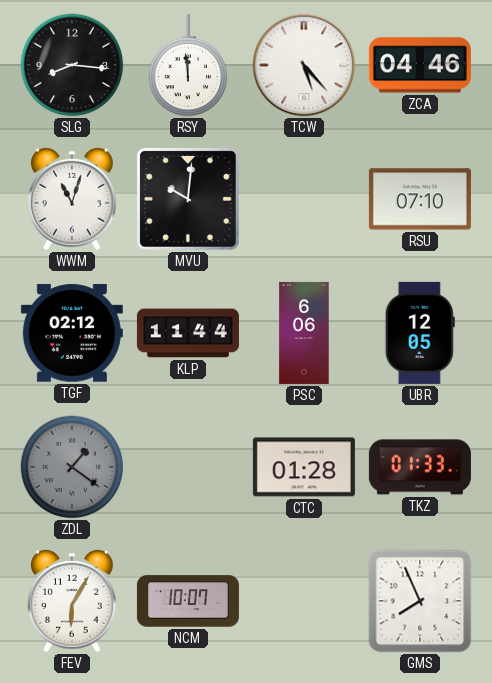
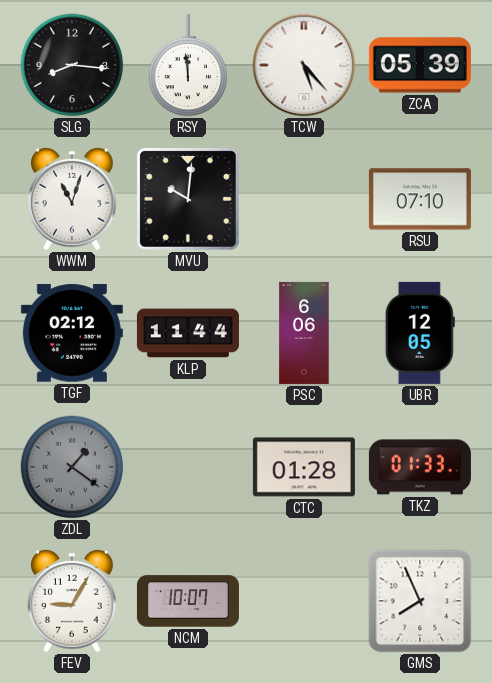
ZCA: 04:46 -> 05:39
FEV: 6:05 -> 9:05
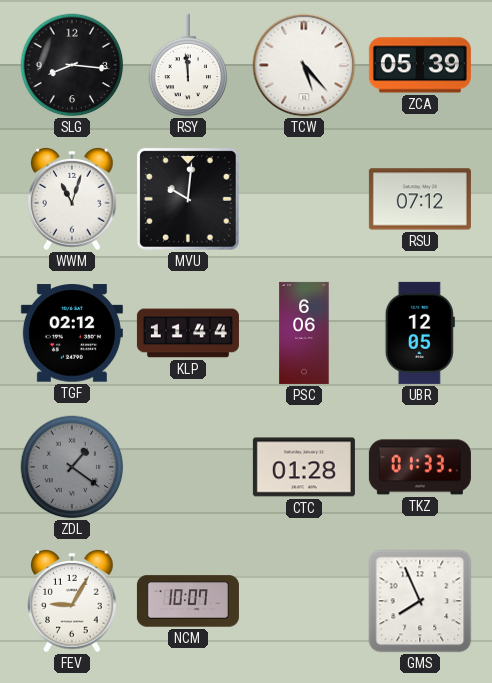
RSU: 07:10 -> 07:12
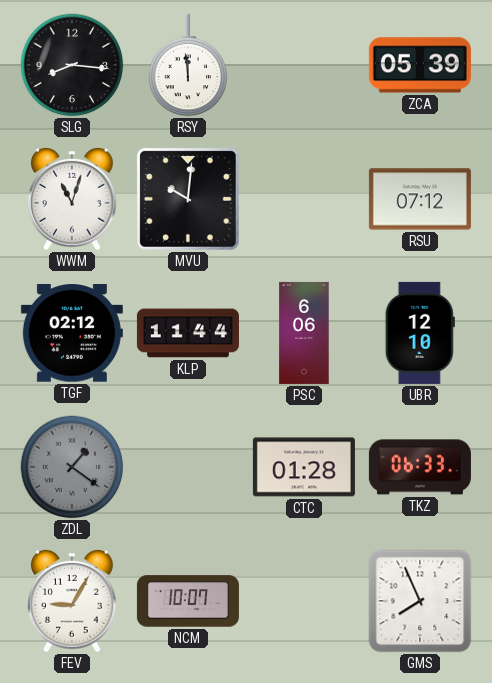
TCW: 5:23 -> none
UBR: 12:05 -> 12:10
TKZ: 01:33 -> 06:33
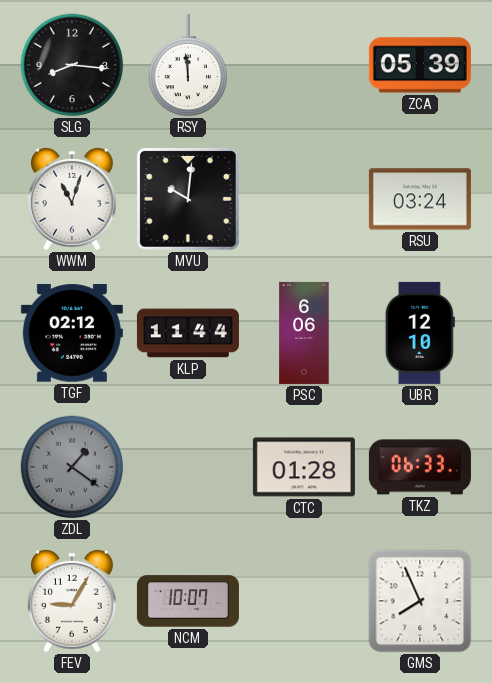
RSU: 07:12 -> 03:24
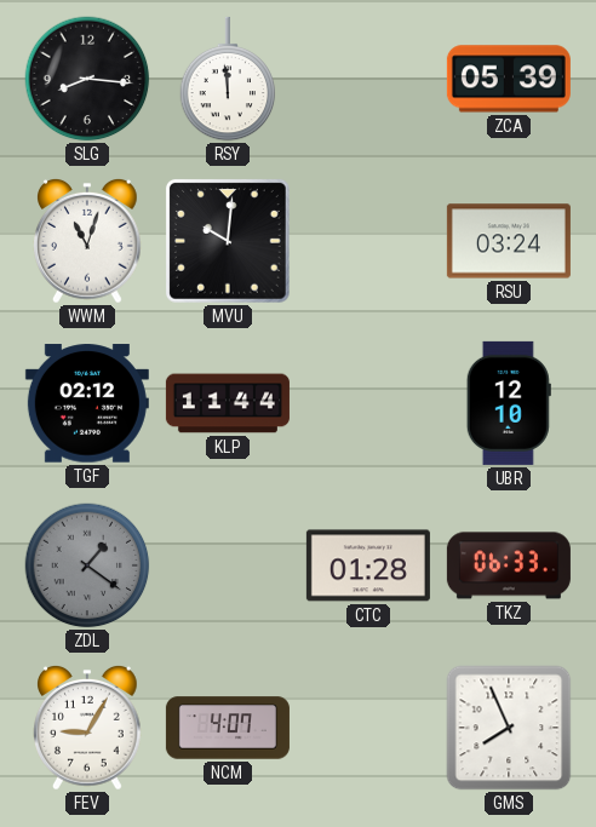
PSC: 6:06 -> none
NCM: 10:07 -> 4:07
